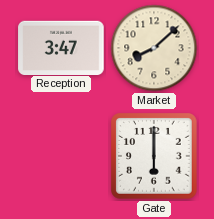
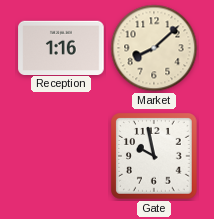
Reception: 3:47 -> 1:16
Gate: 6:00 -> 9:58
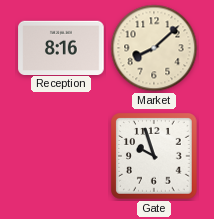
Reception: 1:16 -> 8:16
Gate: 9:58 -> 9:57
